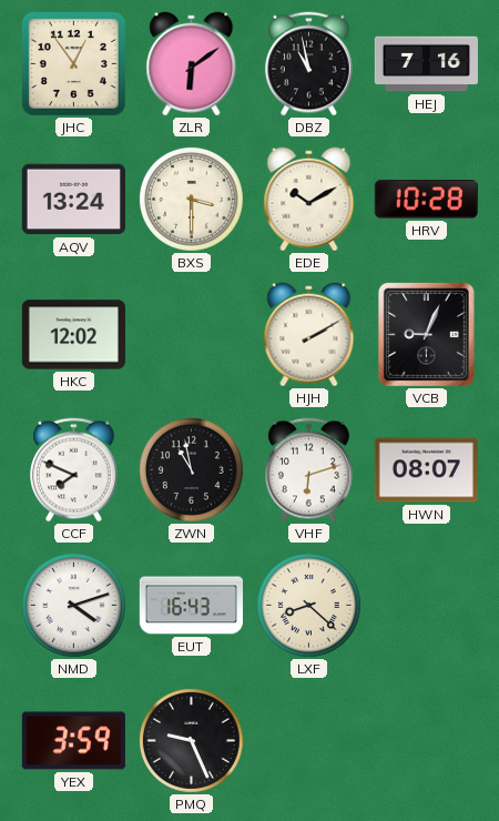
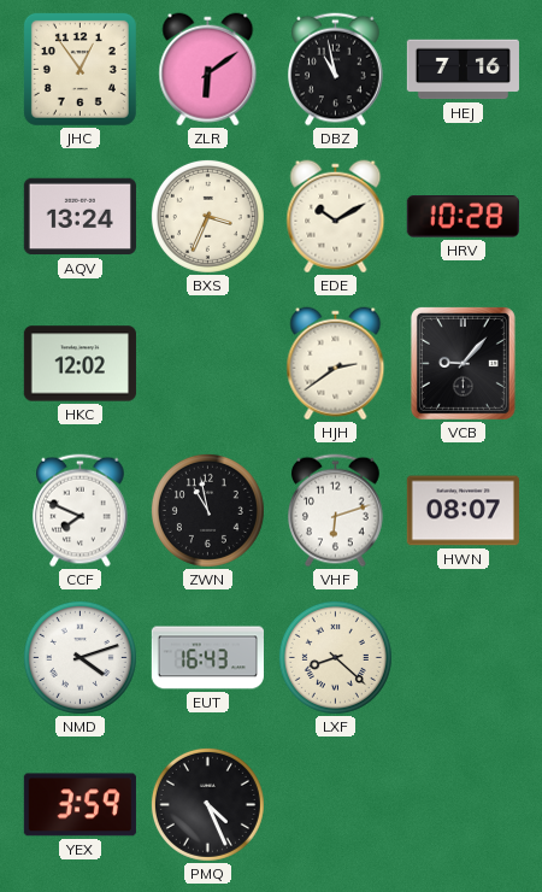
BXS: 3:30 -> 3:34
HJH: 2:10 -> 2:39
VCB: 9:04 -> 9:07
PMQ: 9:26 -> 4:26
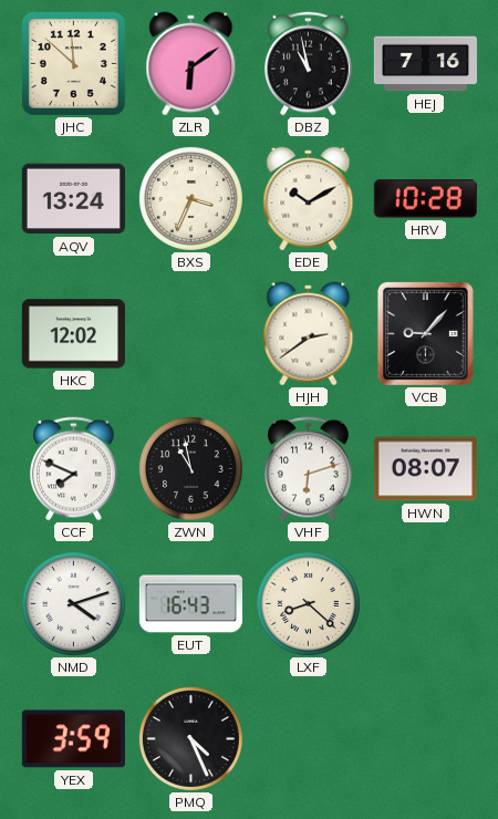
JHC: 12:54 -> 11:52
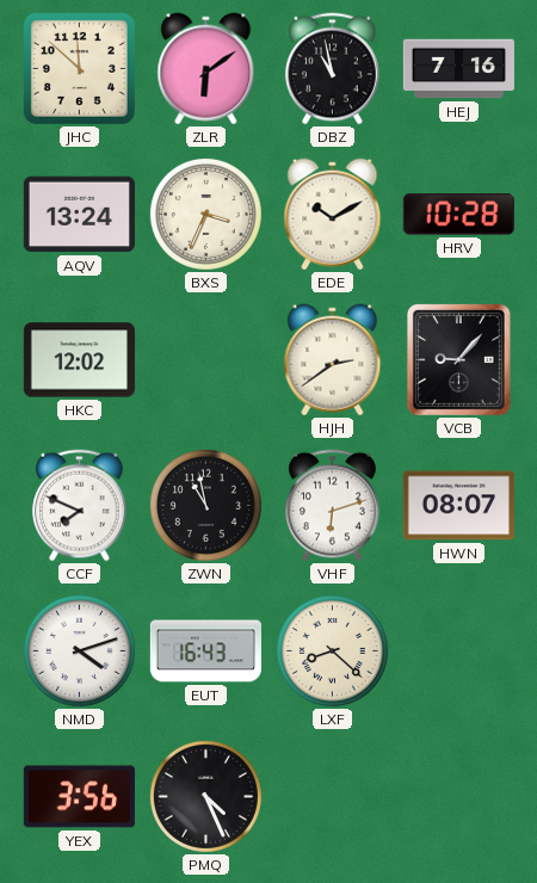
YEX: 3:59 -> 3:56
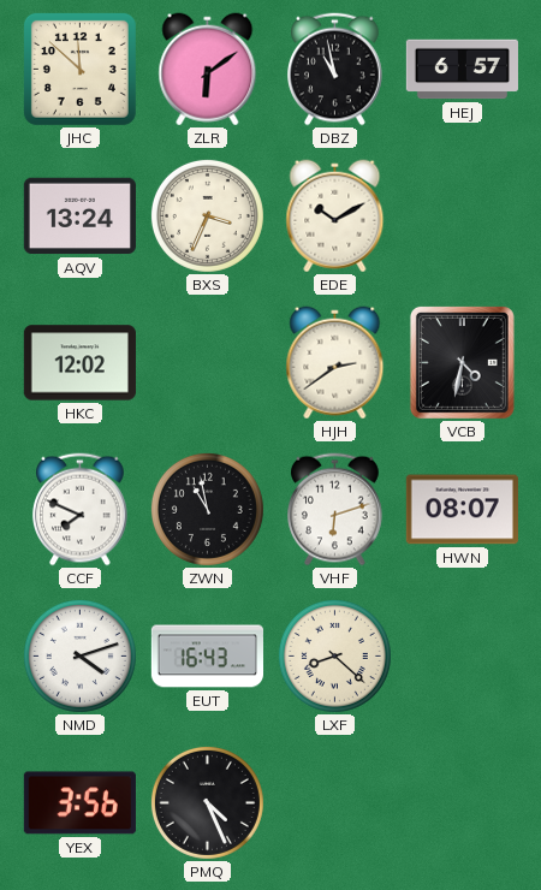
HEJ: 7:16 -> 6:57
HRV: 10:28 -> none
VCB: 9:07 -> 4:32
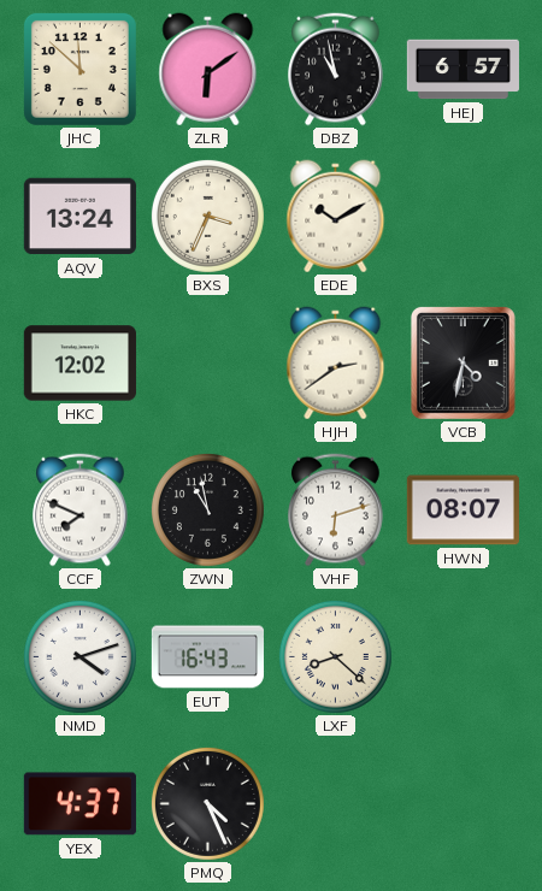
YEX: 3:56 -> 4:37
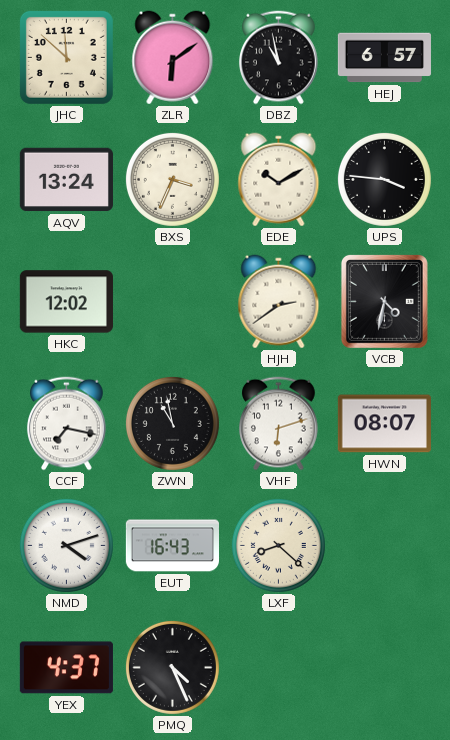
UPS: none -> 3:46
CCF: 7:49 -> 7:17
